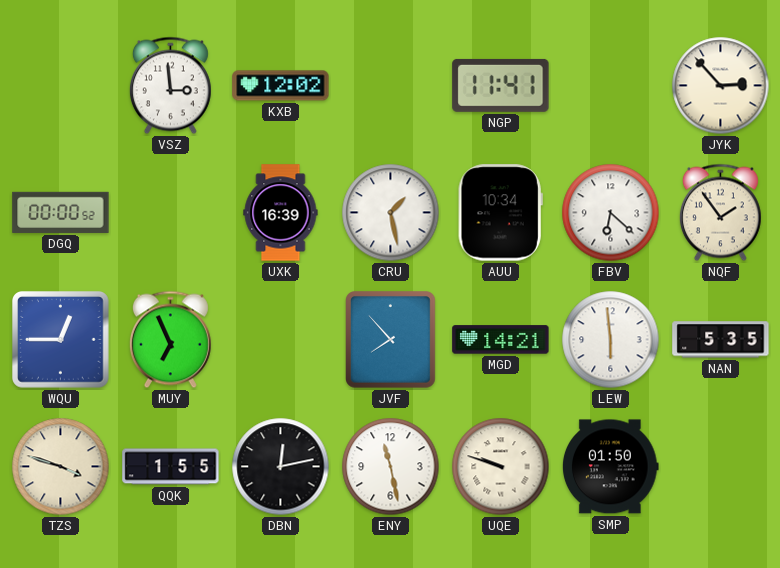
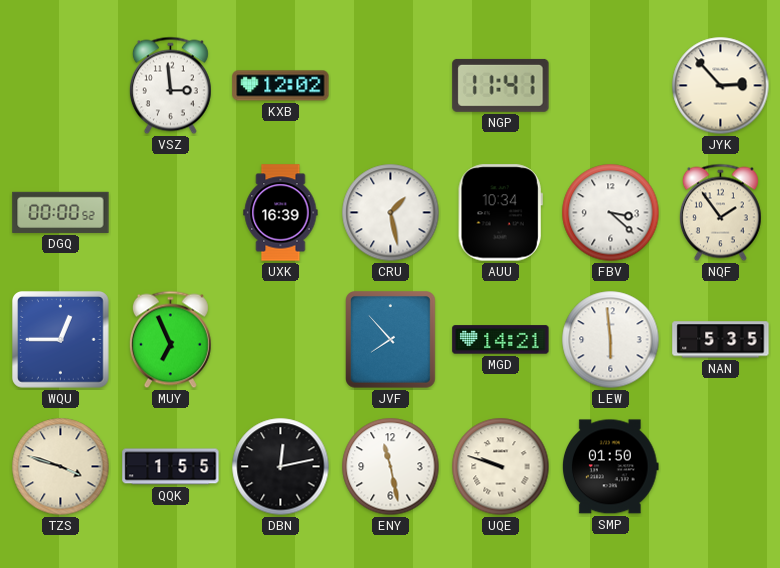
FBV: 6:22 -> 3:22
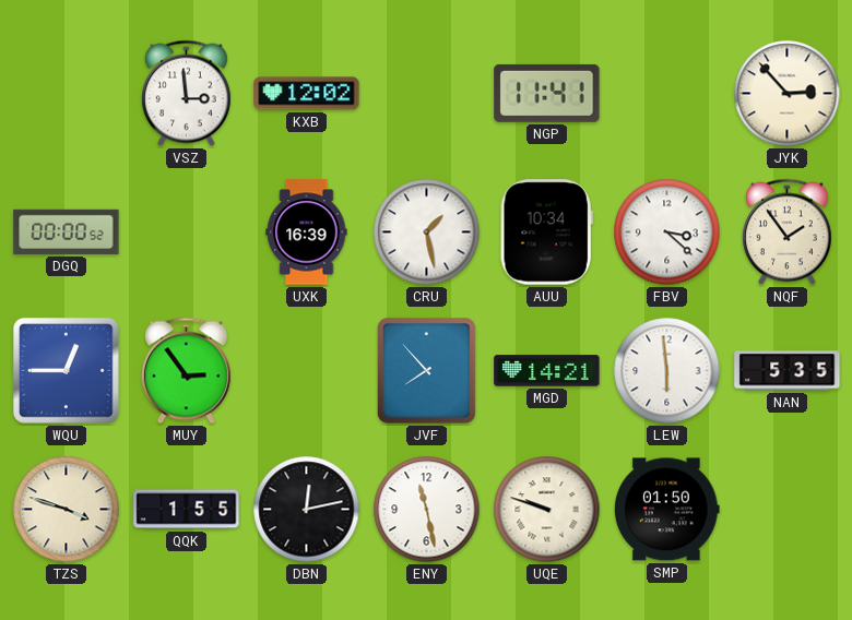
MUY: 6:56 -> 2:54
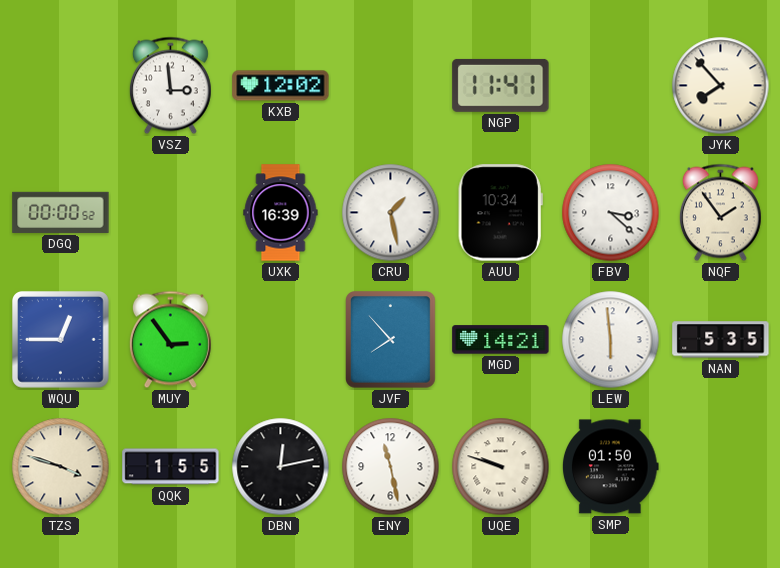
JYK: 2:53 -> 7:53
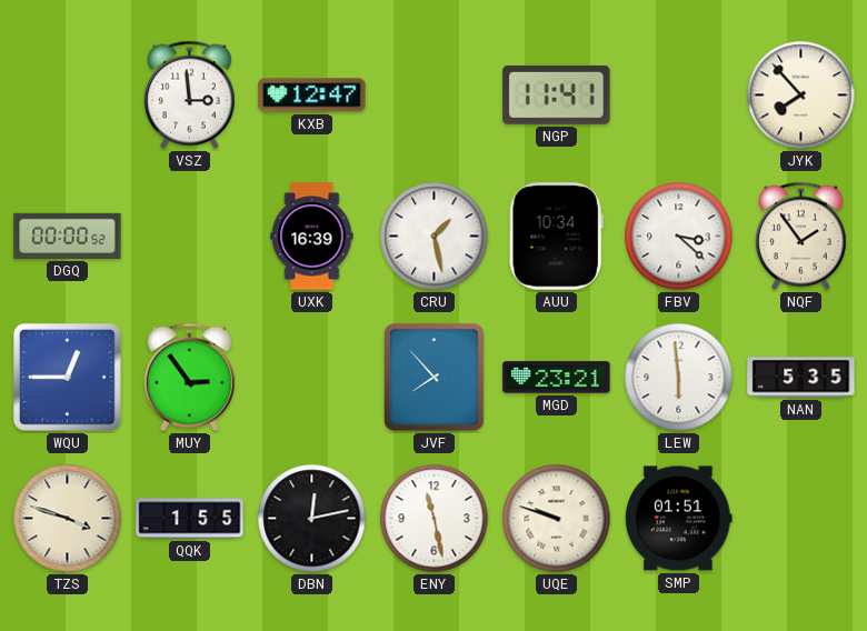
KXB: 12:02 -> 12:47
MGD: 14:21 -> 23:21
SMP: 01:50 -> 01:51
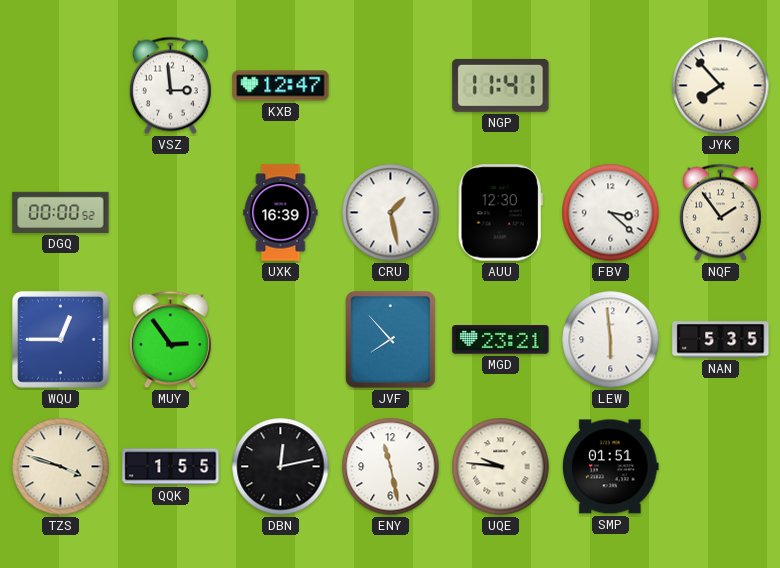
AUU: 10:34 -> 12:30
UQE: 9:48 -> 9:46
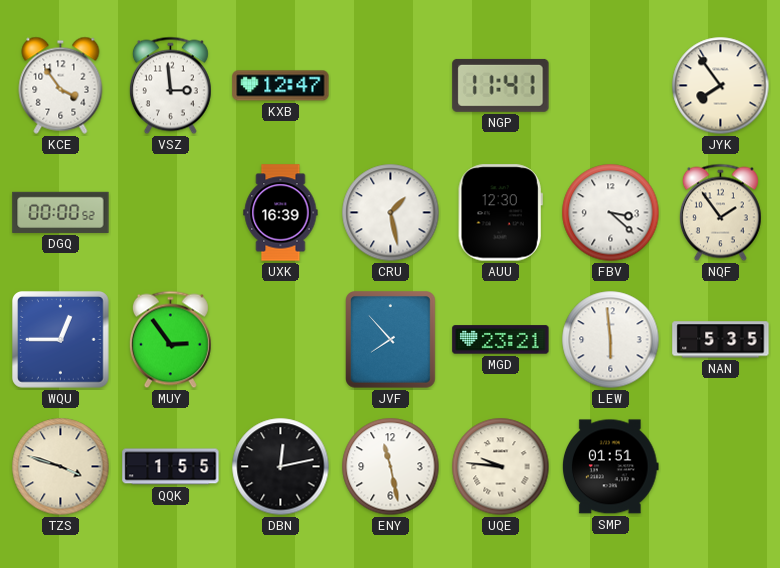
KCE: none -> 3:54
JYK: 7:53 -> 7:54
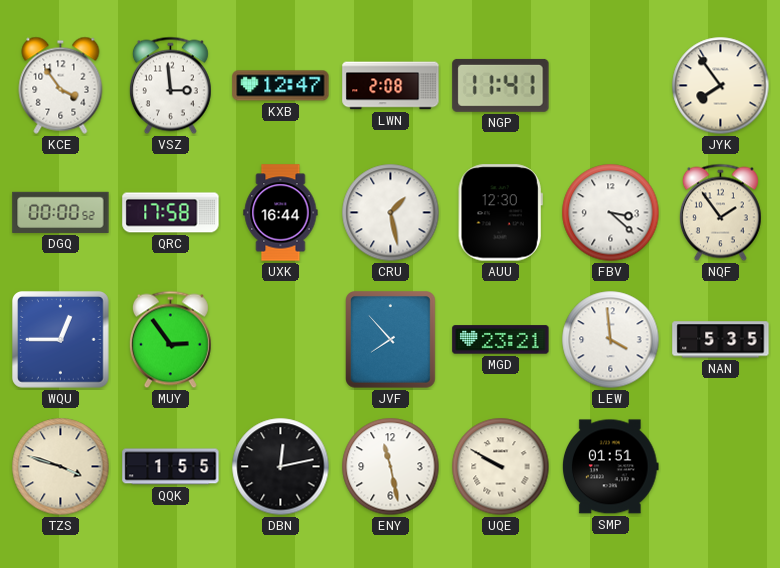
LWN: none -> 2:08
QRC: none -> 17:58
UXK: 16:39 -> 16:44
LEW: 5:59 -> 3:59
UQE: 9:46 -> 9:50
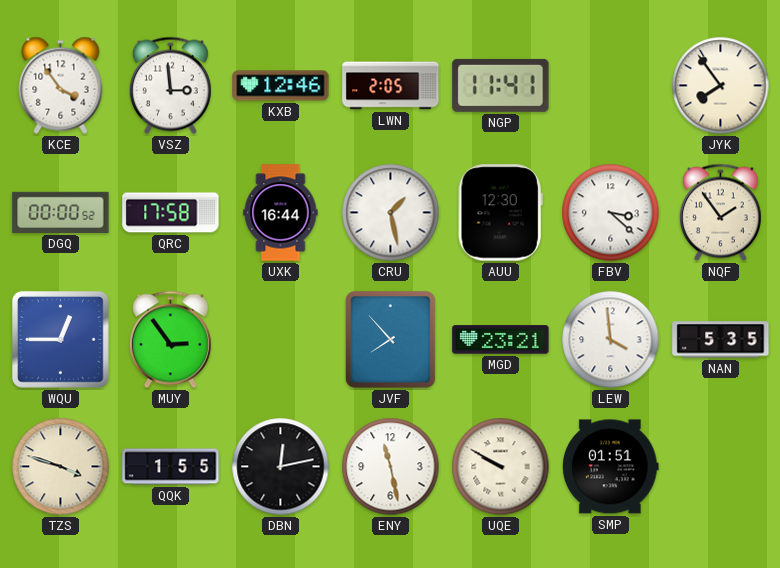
KXB: 12:47 -> 12:46
LWN: 2:08 -> 2:05
